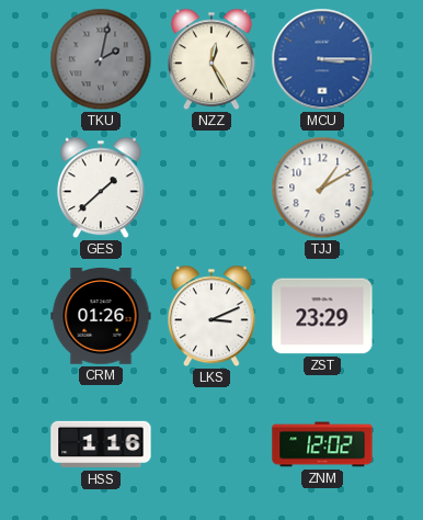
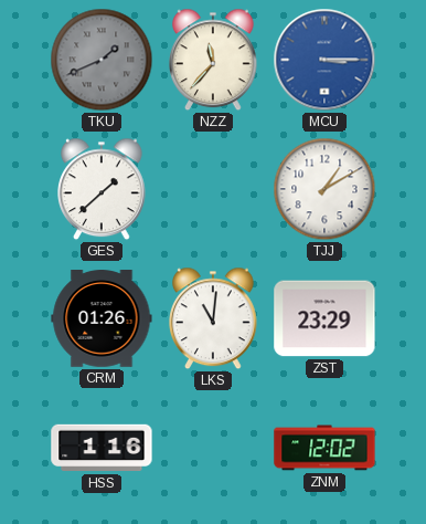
TKU: 2:02 -> 1:41
NZZ: 12:25 -> 11:37
LKS: 3:11 -> 11:01
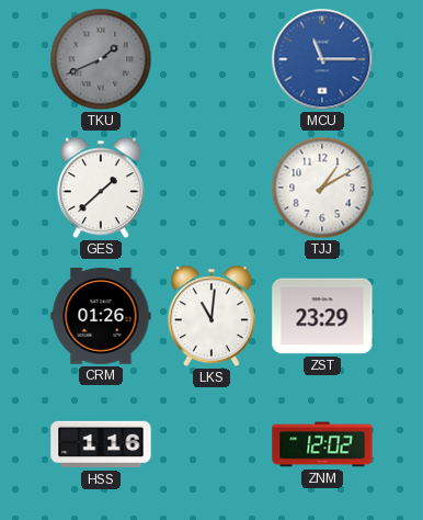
NZZ: 11:37 -> none
MCU: 3:15 -> 11:15
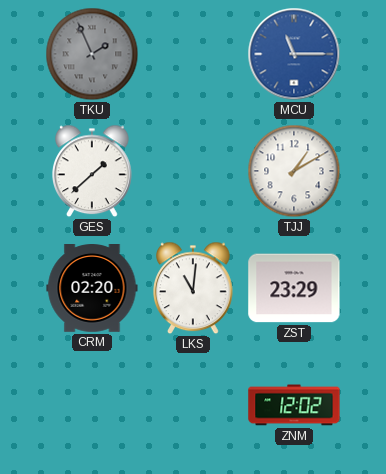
TKU: 1:41 -> 1:56
CRM: 01:26 -> 02:20
HSS: 1:16 -> none
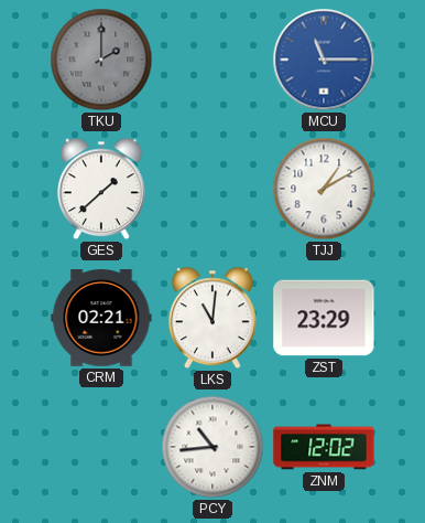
TKU: 1:56 -> 2:00
CRM: 02:20 -> 02:21
PCY: none -> 10:44
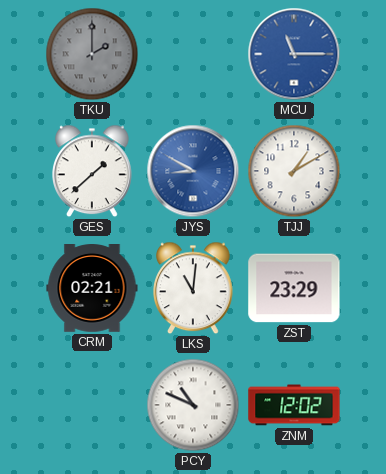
JYS: none -> 8:50
PCY: 10:44 -> 10:49
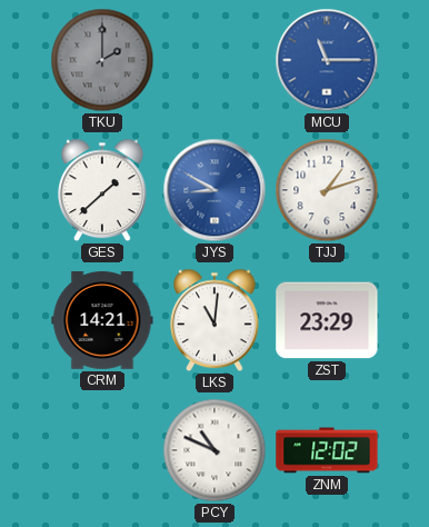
TJJ: 1:10 -> 1:12
CRM: 02:21 -> 14:21
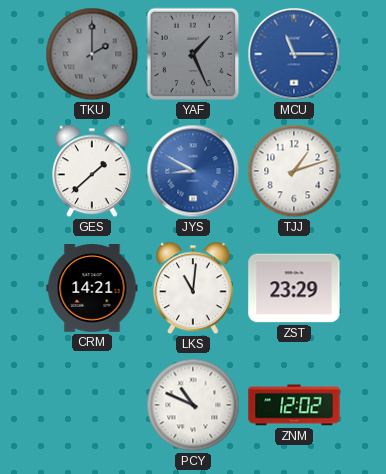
YAF: none -> 1:26
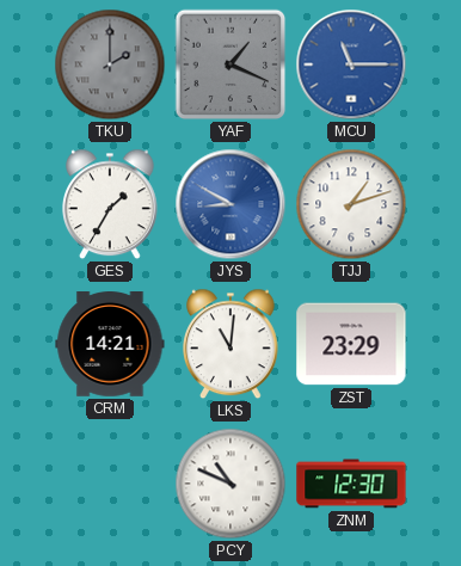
YAF: 1:26 -> 1:19
GES: 1:38 -> 1:35
ZNM: 12:02 -> 12:30
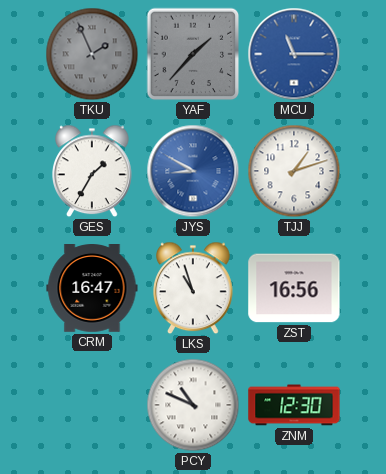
TKU: 2:00 -> 1:56
YAF: 1:19 -> 1:37
CRM: 14:21 -> 16:47
LKS: 11:01 -> 10:57
ZST: 23:29 -> 16:56
